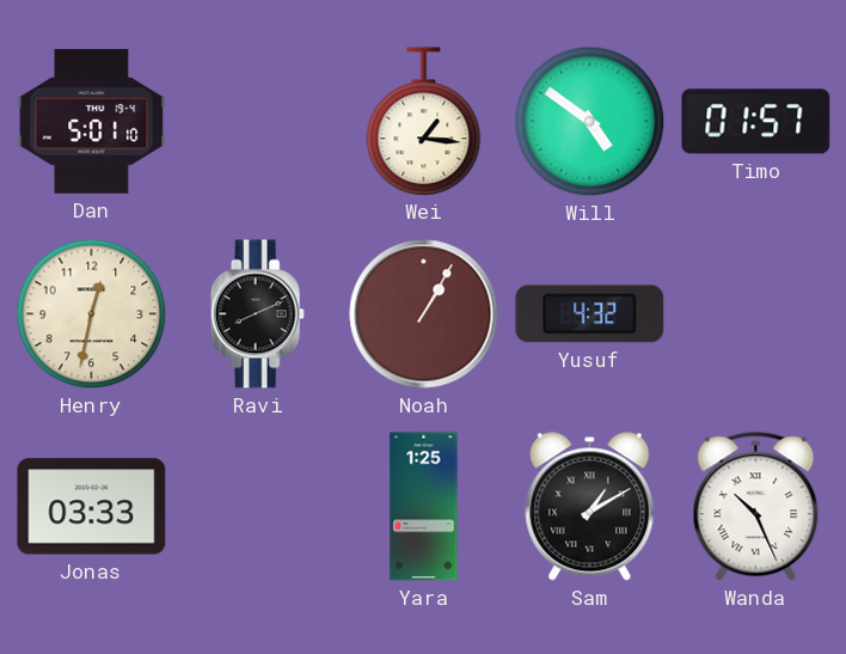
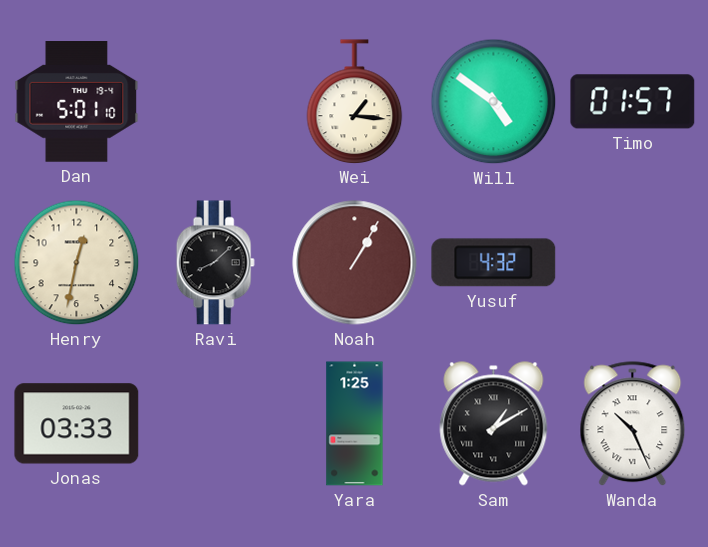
Ravi: 8:11 -> 8:08
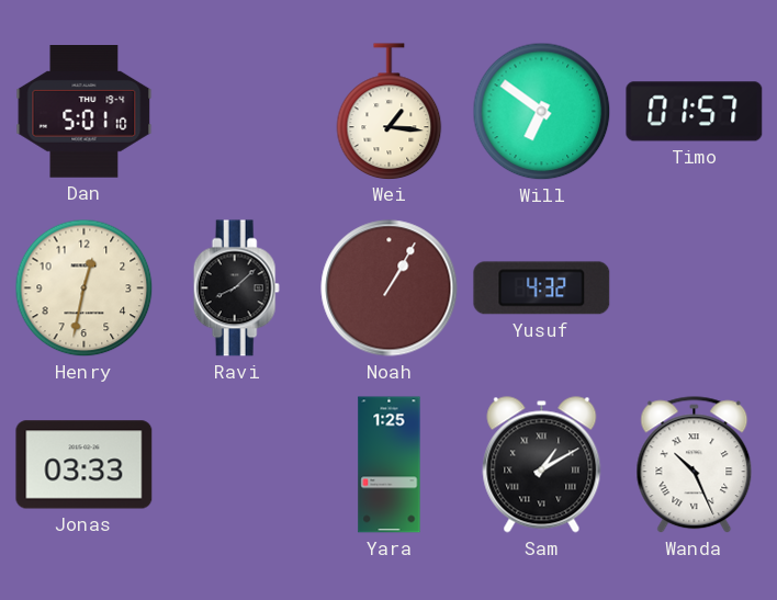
Will: 4:51 -> 6:51
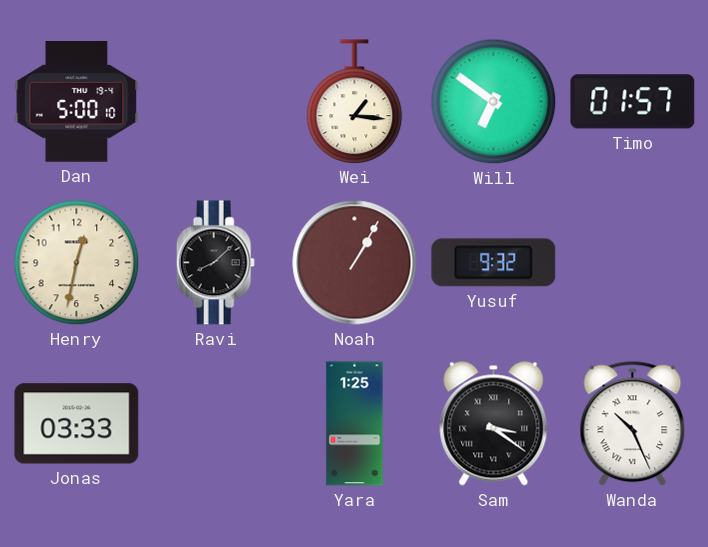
Dan: 5:01 -> 5:00
Yusuf: 4:32 -> 9:32
Sam: 1:10 -> 3:21
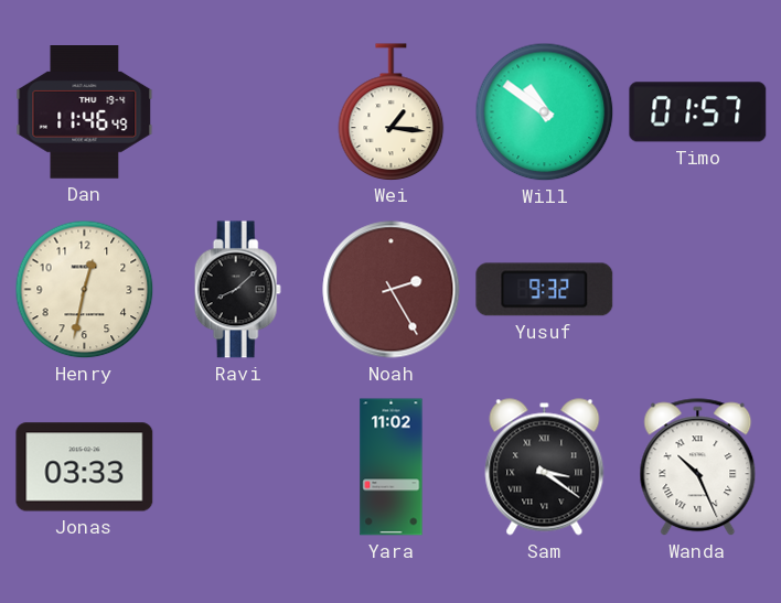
Dan: 5:00 -> 11:46
Will: 6:51 -> 10:51
Noah: 1:05 -> 2:25
Yara: 1:25 -> 11:02
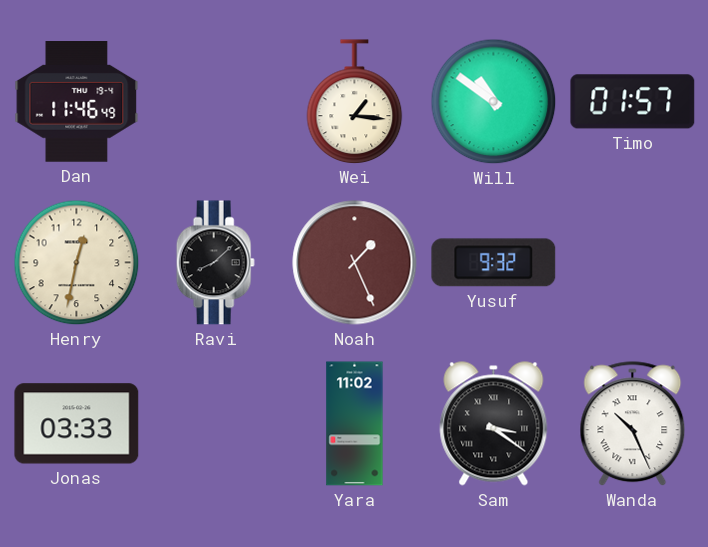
Noah: 2:25 -> 1:26
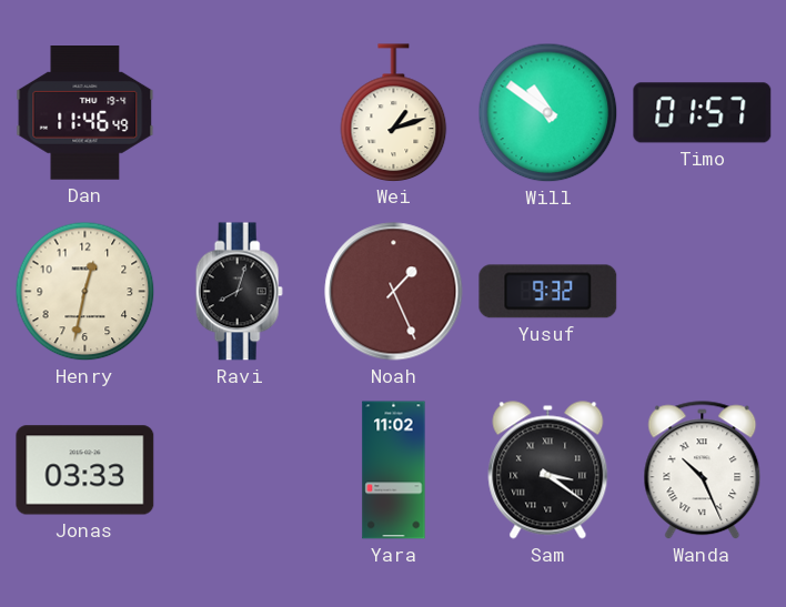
Wei: 1:16 -> 1:12
Ravi: 8:08 -> 8:03
